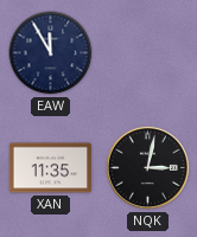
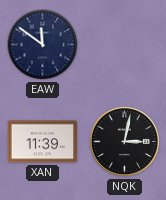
EAW: 11:55 -> 11:51
XAN: 11:35 -> 11:39
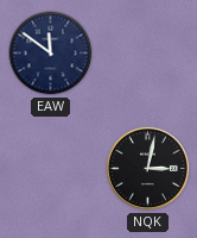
XAN: 11:39 -> none
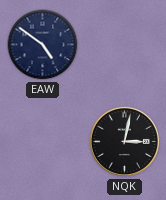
EAW: 11:51 -> 4:51
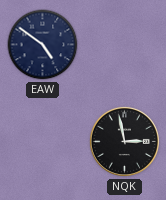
NQK: 3:02 -> 2:58
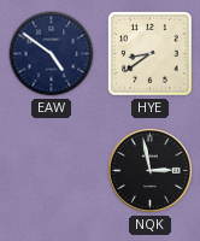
HYE: none -> 8:39
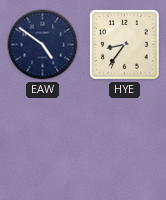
HYE: 8:39 -> 8:36
NQK: 2:58 -> none
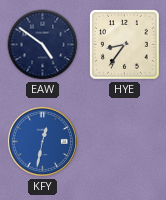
KFY: none -> 12:32
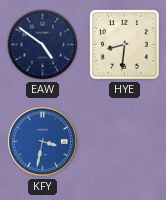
HYE: 8:36 -> 8:31
KFY: 12:32 -> 3:32
